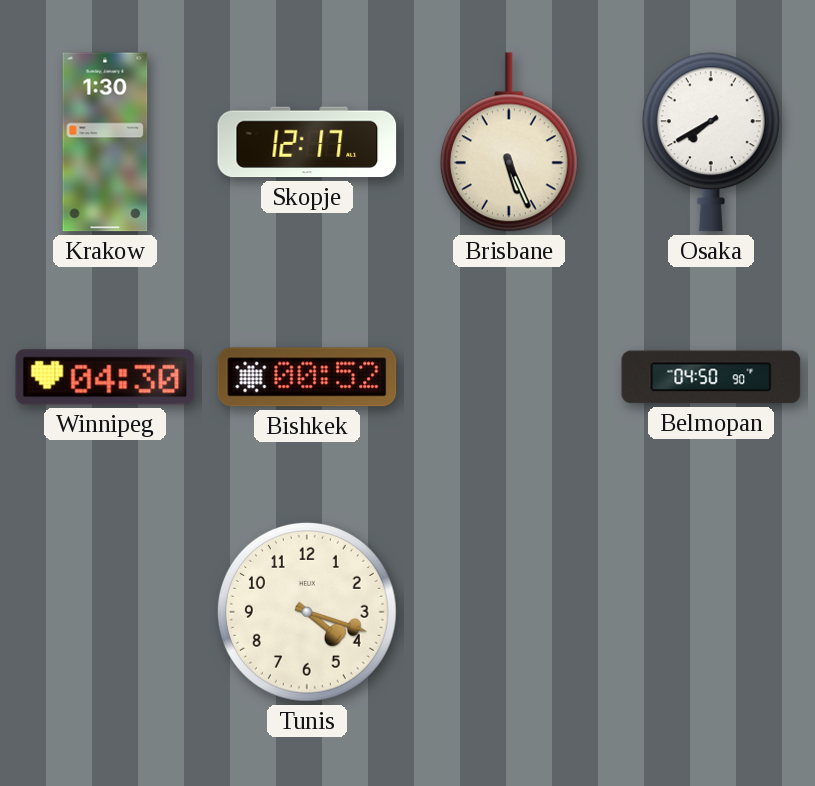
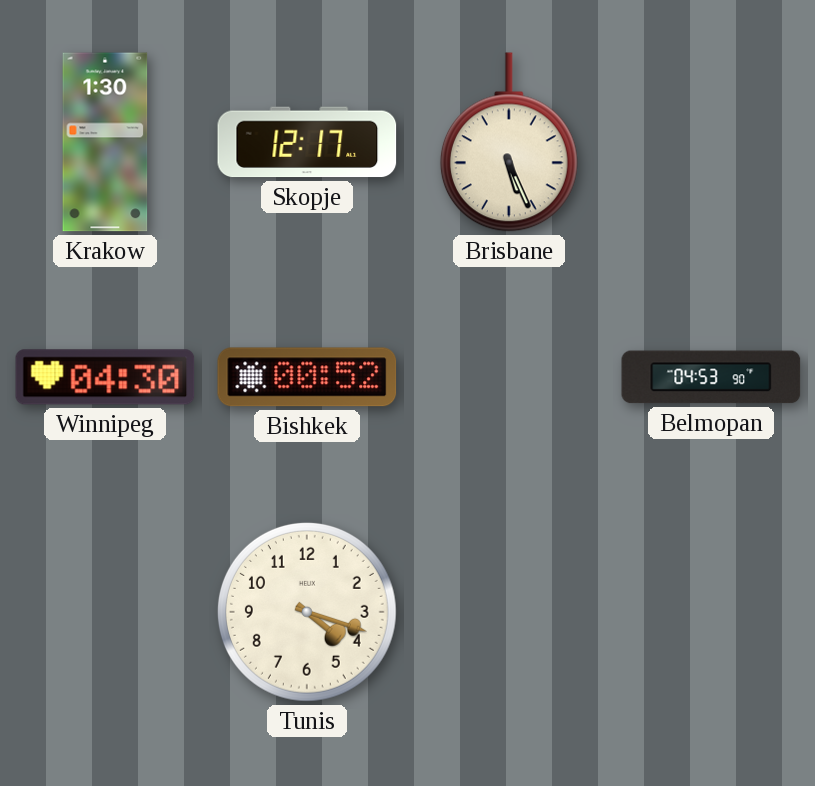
Osaka: 7:40 -> none
Belmopan: 04:50 -> 04:53
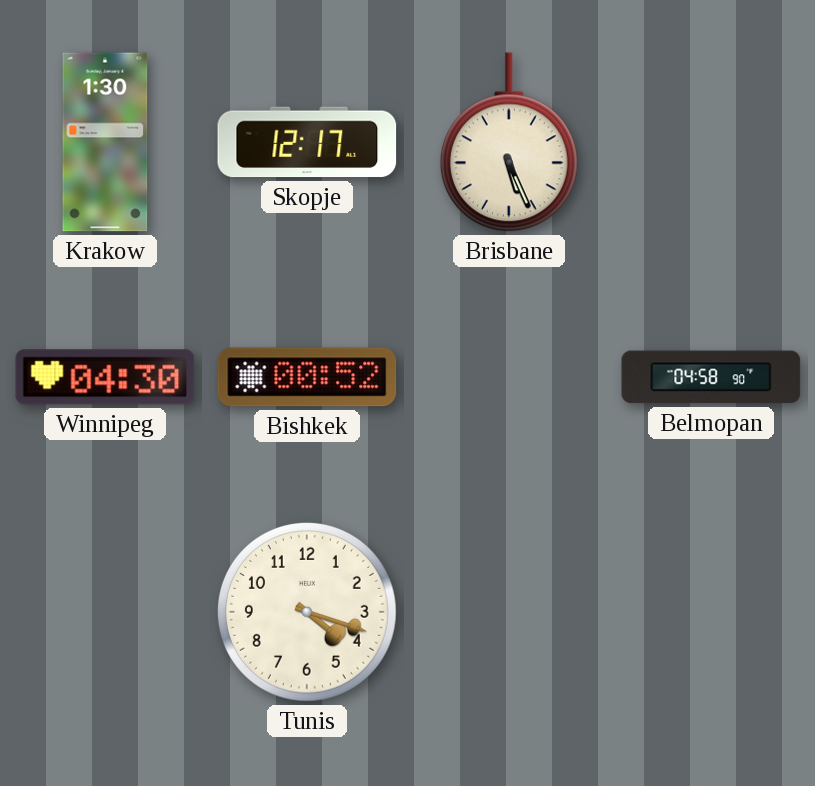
Belmopan: 04:53 -> 04:58
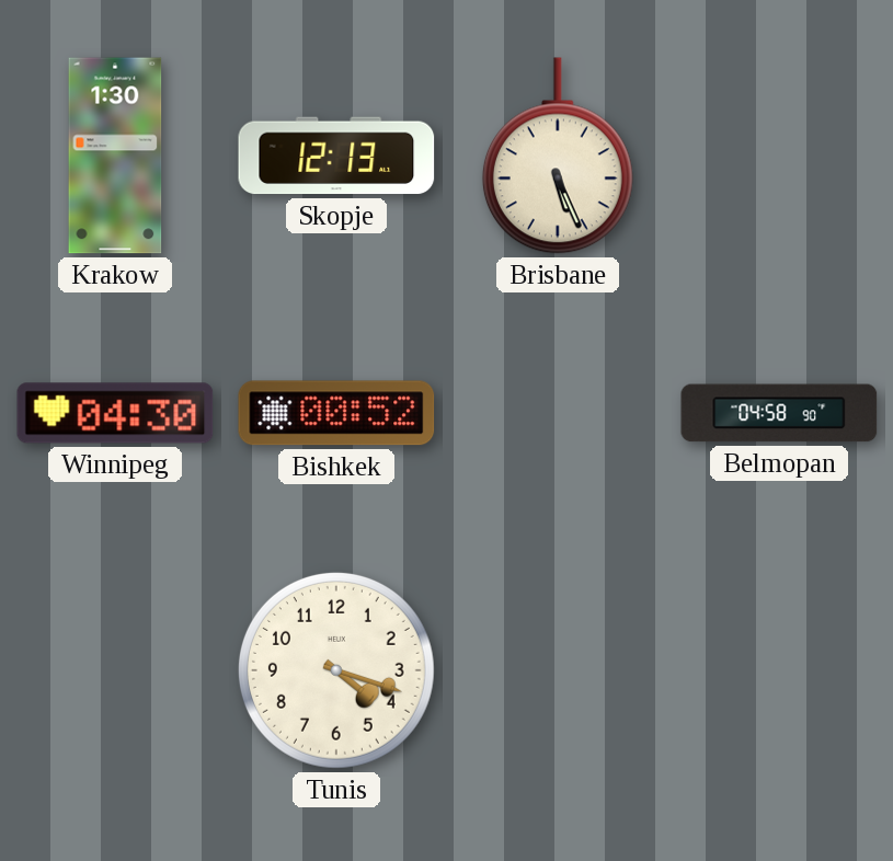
Skopje: 12:17 -> 12:13
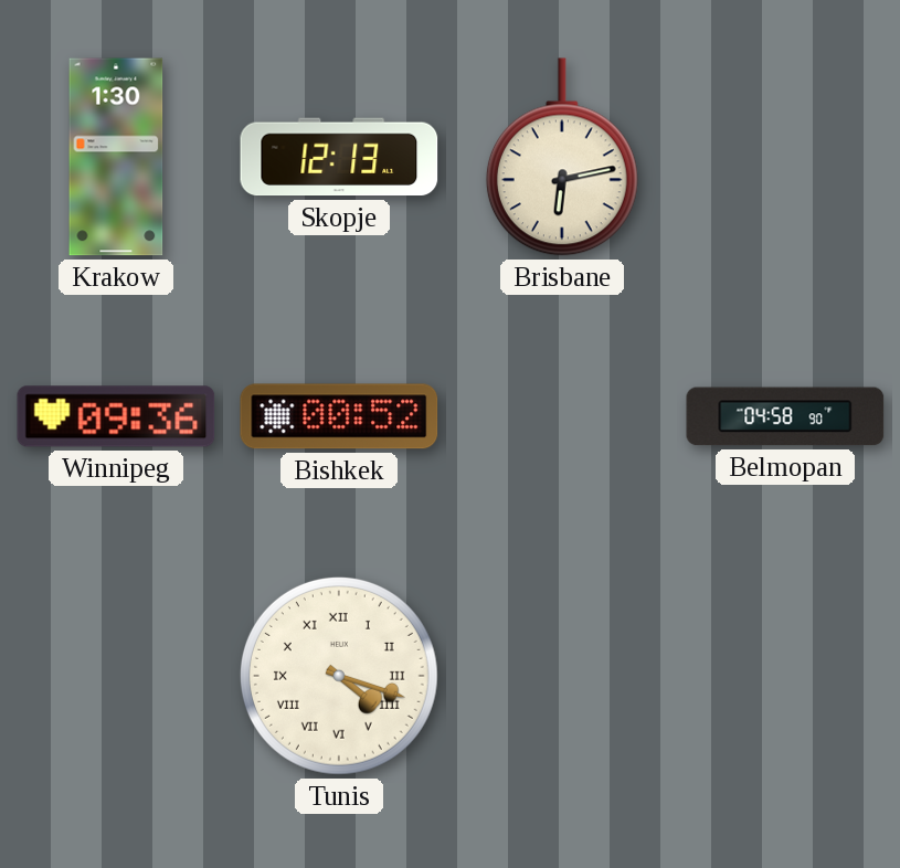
Brisbane: 5:26 -> 6:13
Winnipeg: 04:30 -> 09:36
Tunis numerals: Arabic -> Roman
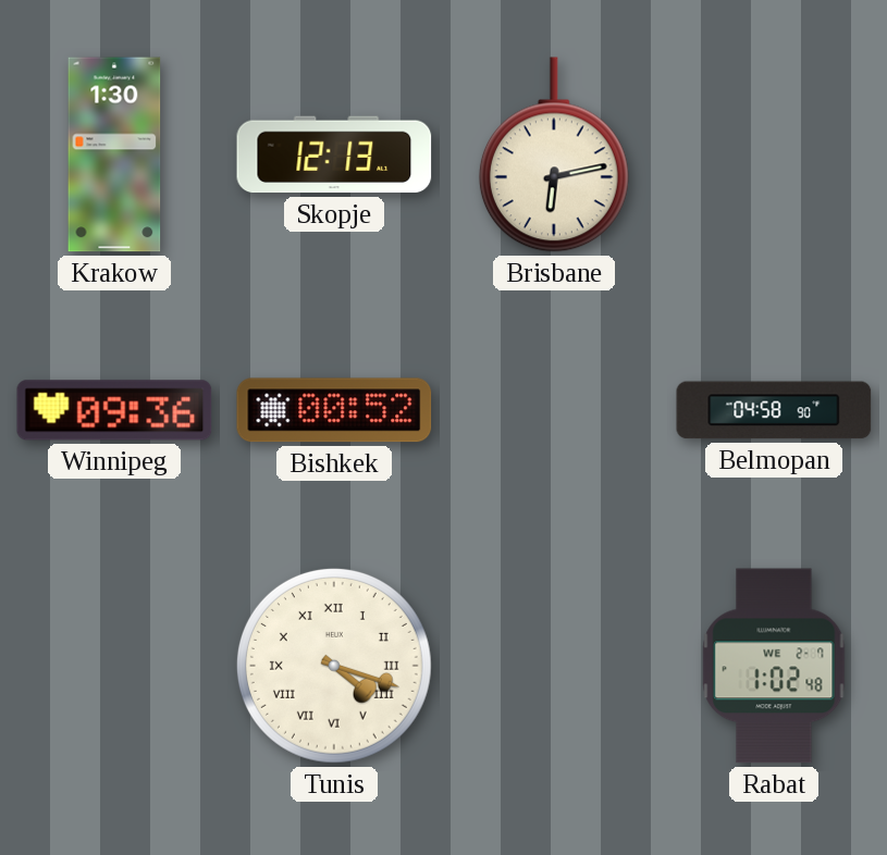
Rabat: none -> 1:02
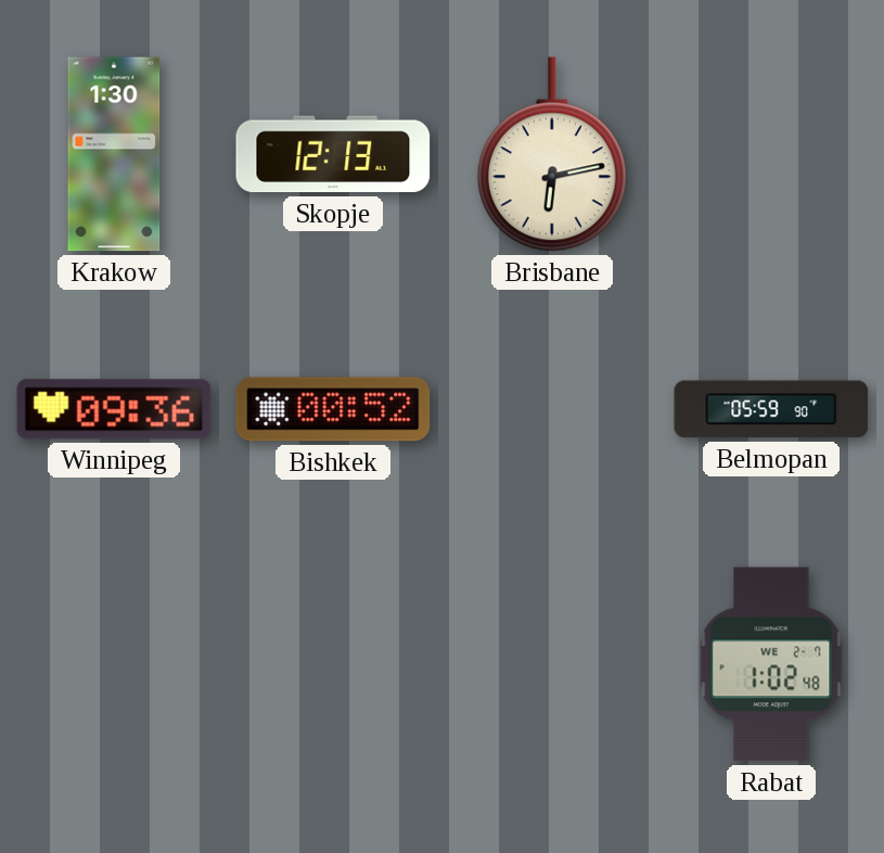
Belmopan: 04:58 -> 05:59
Tunis: 4:18 -> none
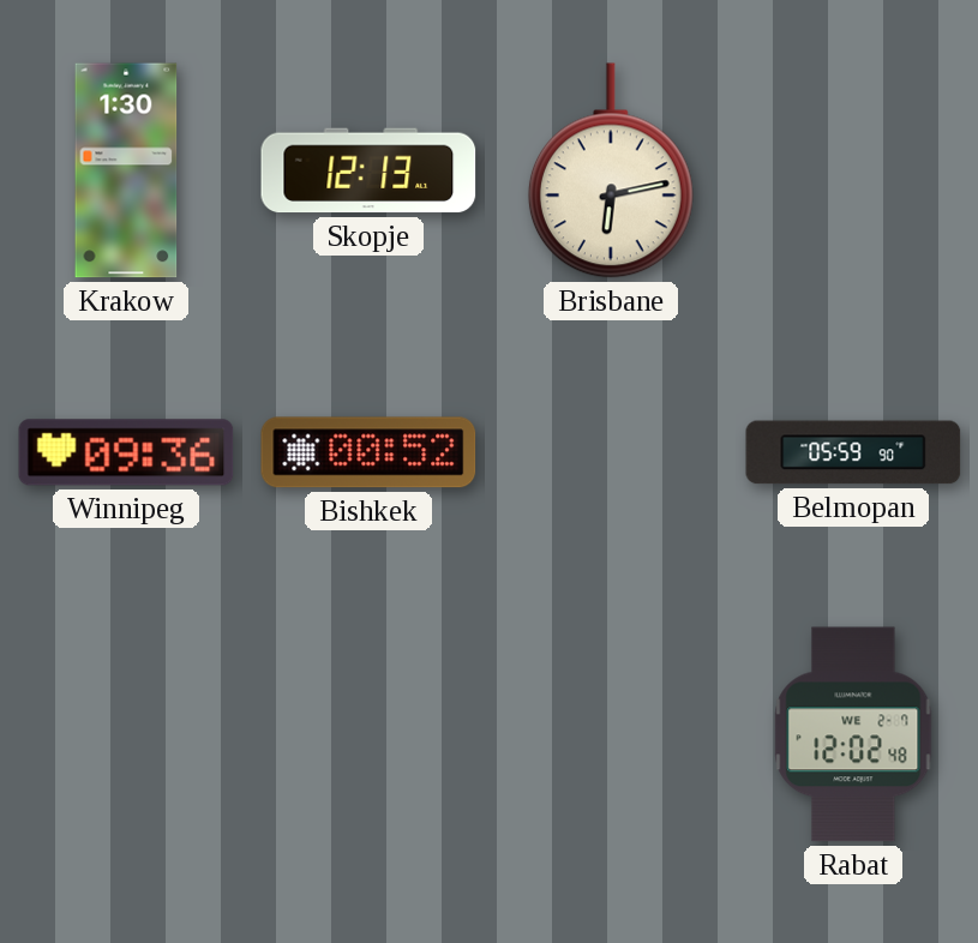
Rabat: 1:02 -> 12:02
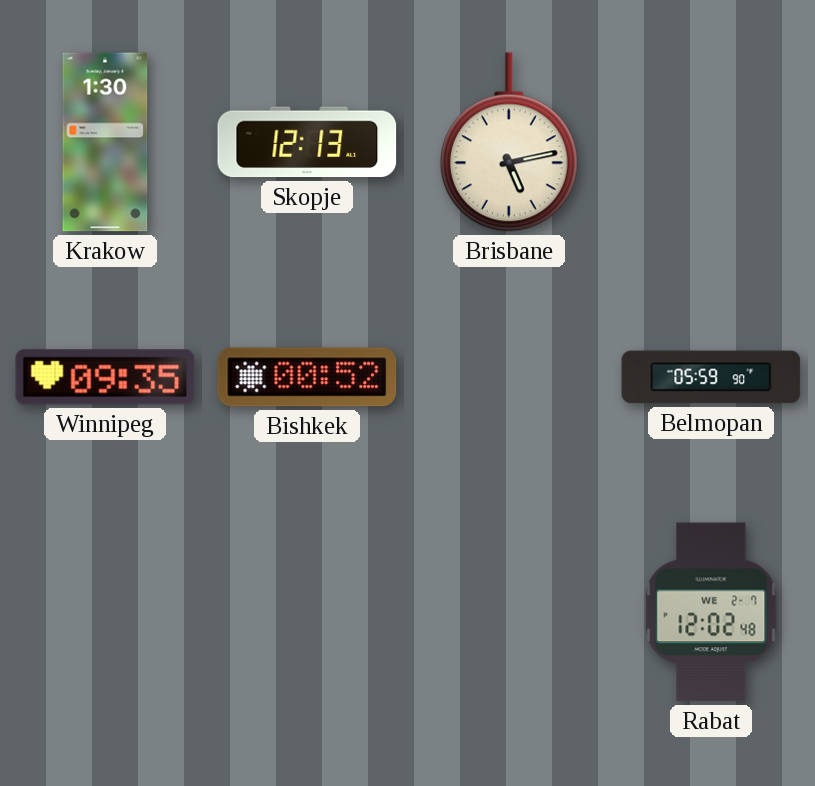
Brisbane: 6:13 -> 5:13
Winnipeg: 09:36 -> 09:35
